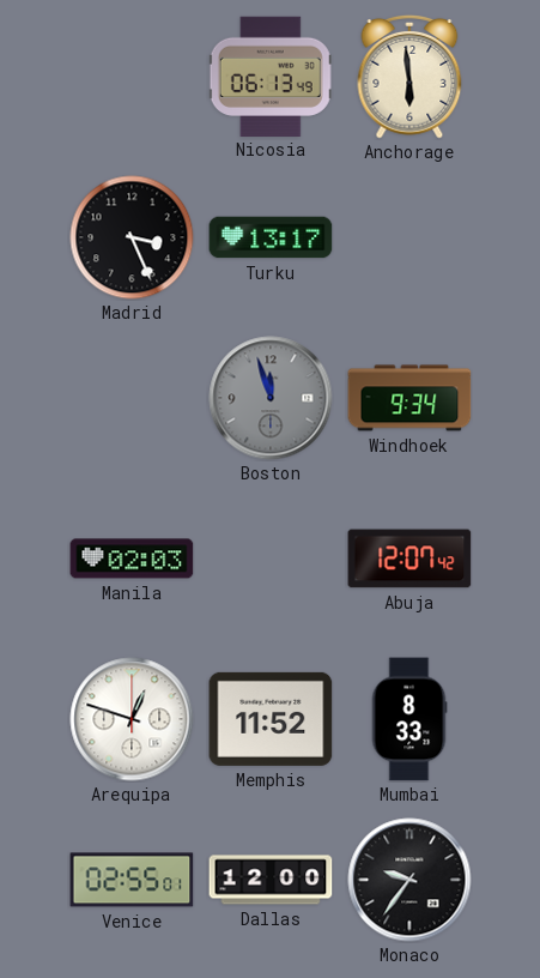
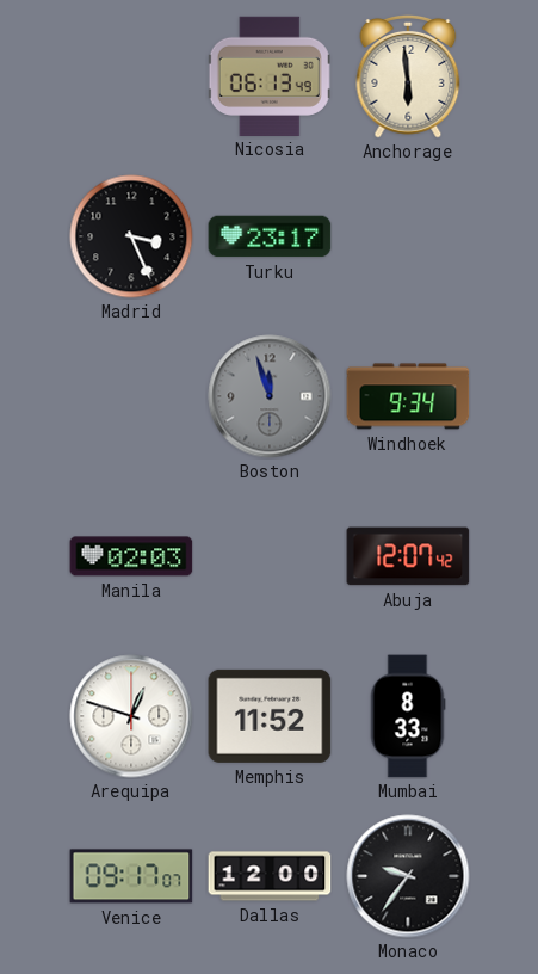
Turku: 13:17 -> 23:17
Venice: 02:55 -> 09:17
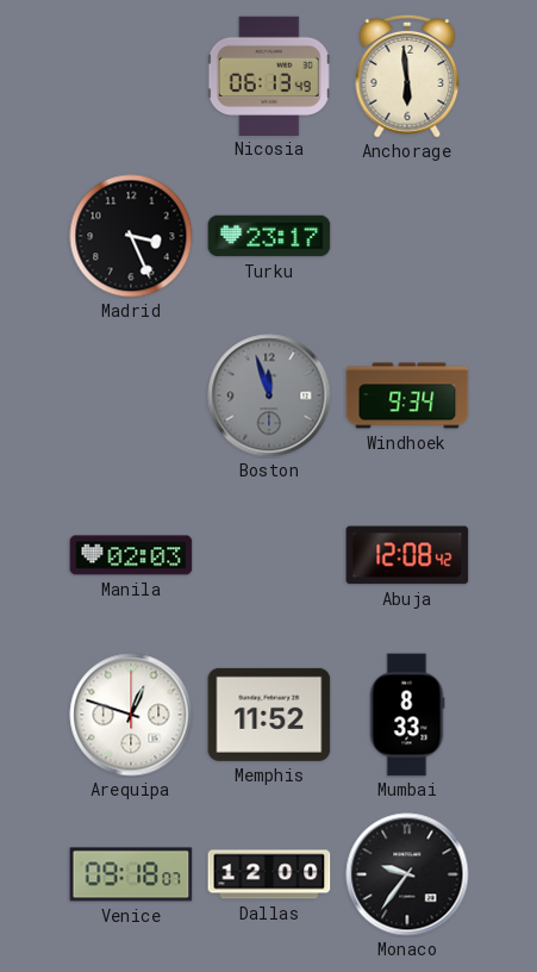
Abuja: 12:07 -> 12:08
Venice: 09:17 -> 09:18
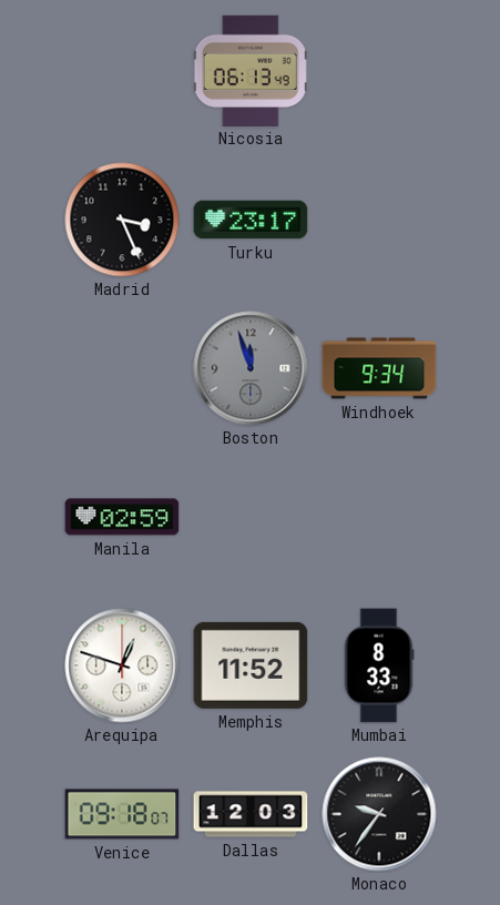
Anchorage: 5:59 -> none
Manila: 02:03 -> 02:59
Abuja: 12:08 -> none
Dallas: 12:00 -> 12:03
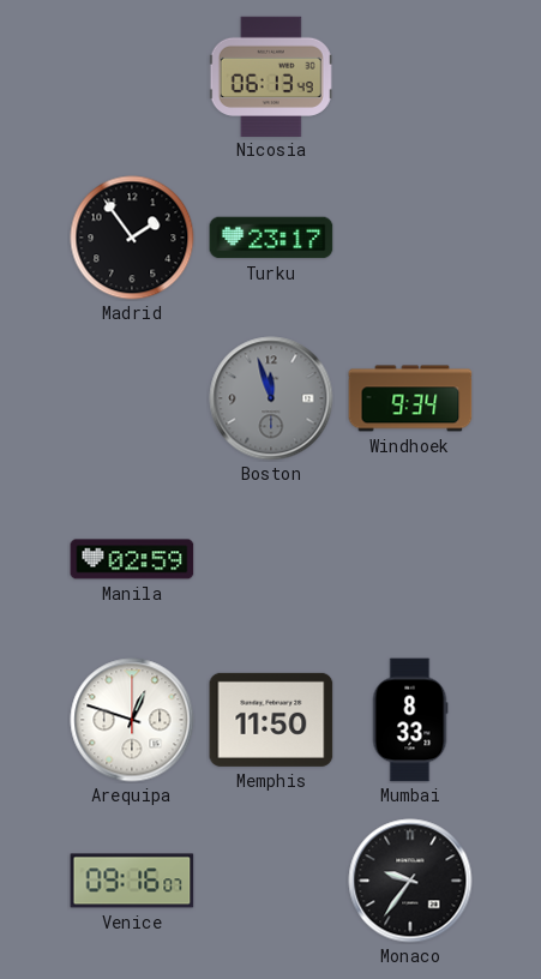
Madrid: 3:26 -> 1:54
Memphis: 11:52 -> 11:50
Venice: 09:18 -> 09:16
Dallas: 12:03 -> none
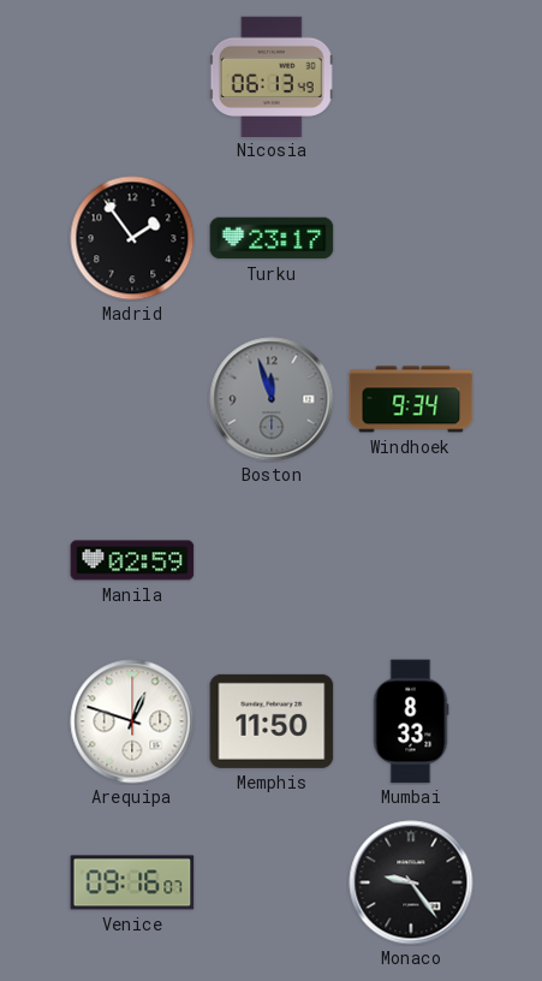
Monaco: 9:36 -> 9:24
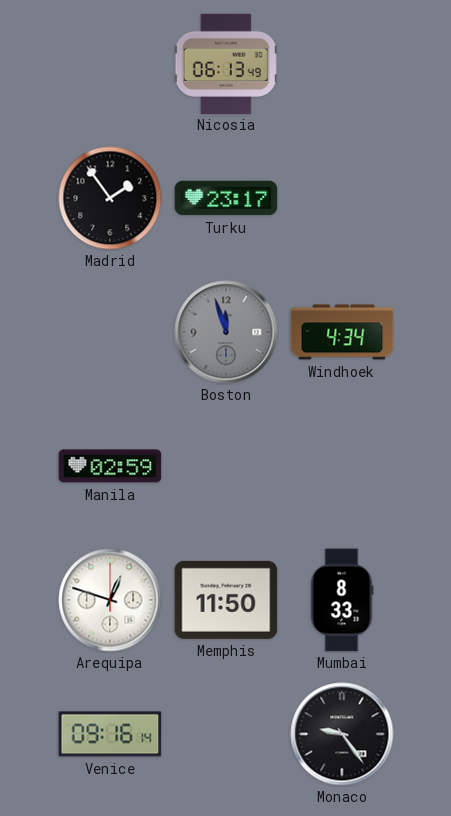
Windhoek: 9:34 -> 4:34
Venice: 09:16:07 -> 09:16:14
